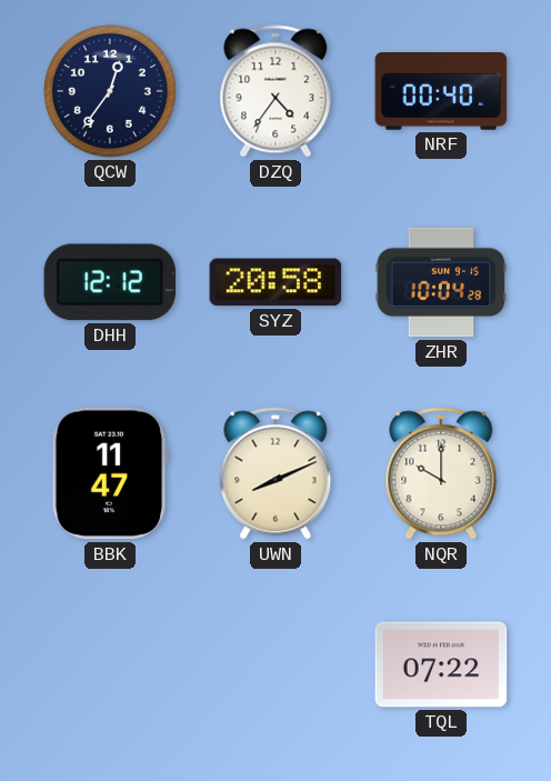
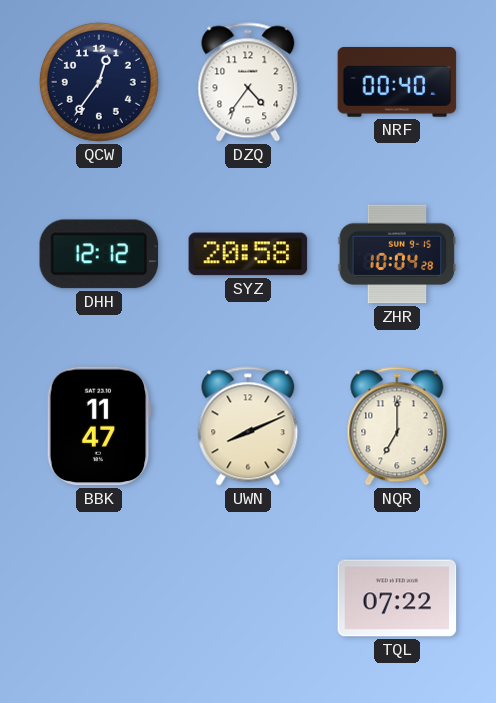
NQR: 10:00 -> 7:00
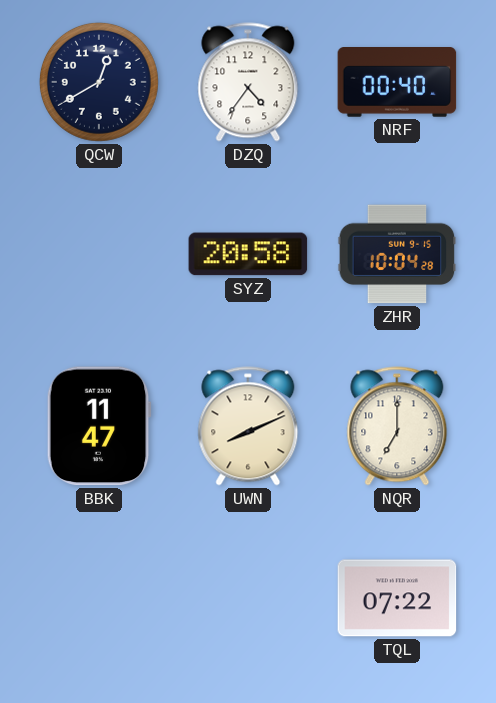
QCW: 12:36 -> 12:40
DHH: 12:12 -> none
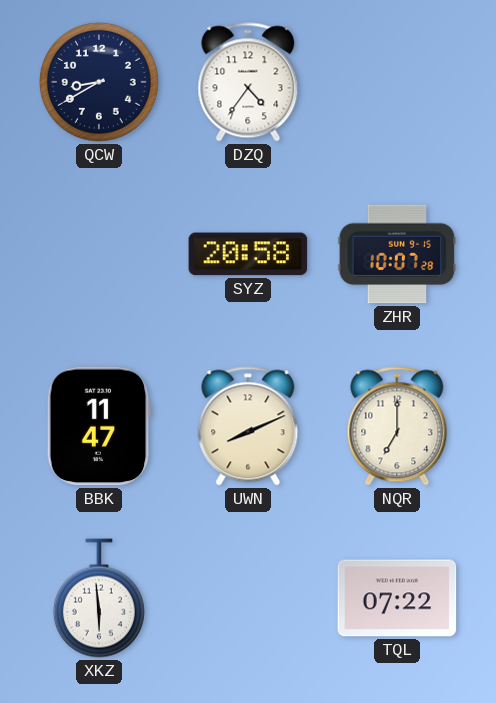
QCW: 12:40 -> 8:40
NRF: 00:40 -> none
ZHR: 10:04 -> 10:07
XKZ: none -> 5:59
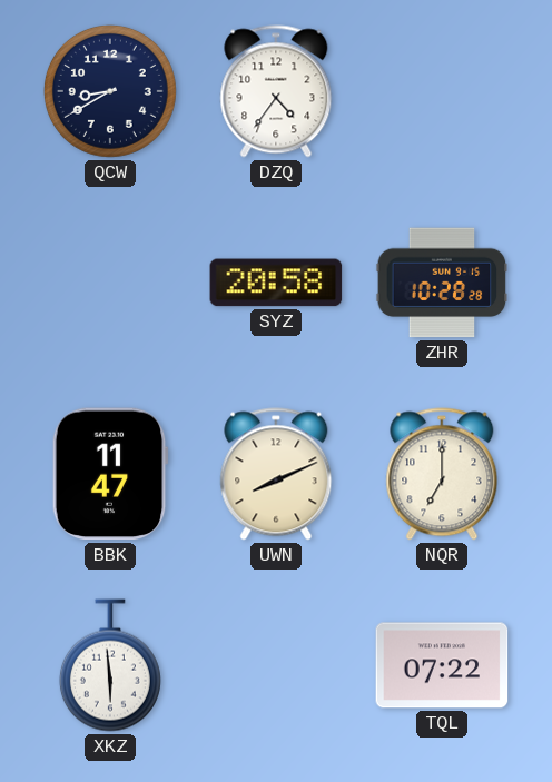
ZHR: 10:07 -> 10:28
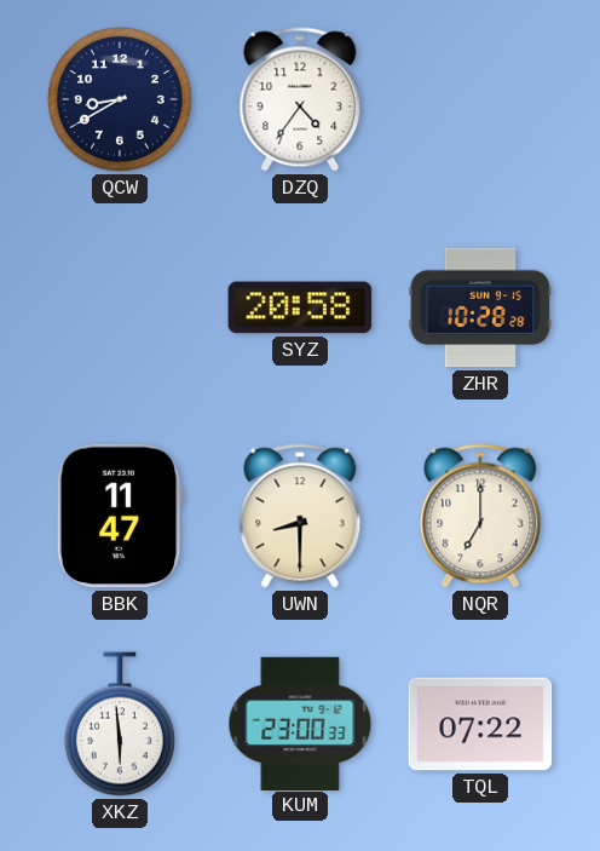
UWN: 8:11 -> 8:30
KUM: none -> 23:00
